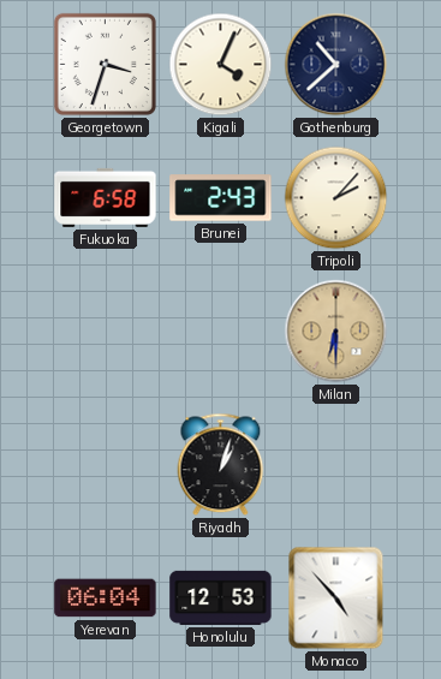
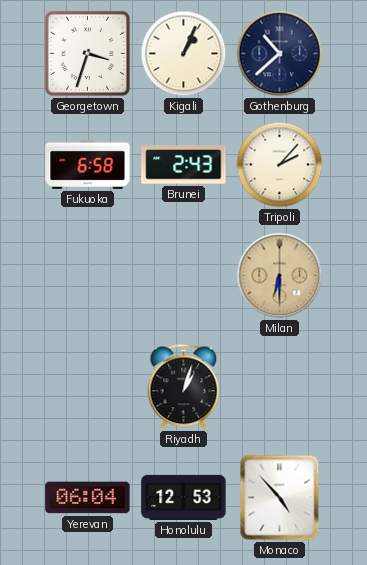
Kigali: 4:04 -> 1:04
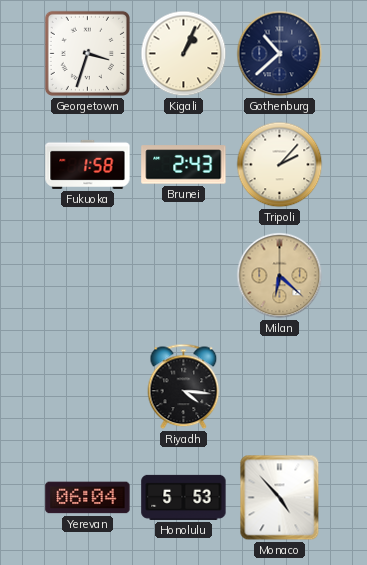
Fukuoka: 6:58 -> 1:58
Milan: 6:30 -> 6:22
Riyadh: 1:03 -> 4:16
Honolulu: 12:53 -> 5:53
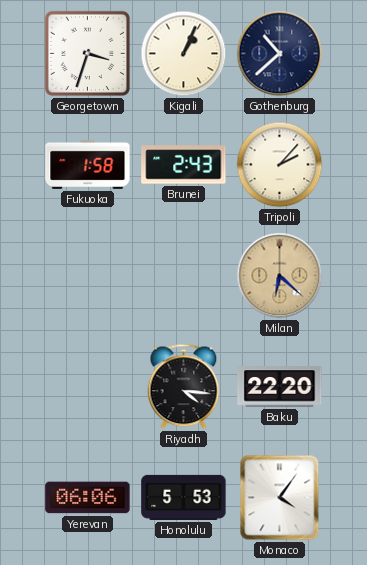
Baku: none -> 22:20
Yerevan: 06:04 -> 06:06
Monaco: 4:53 -> 4:06
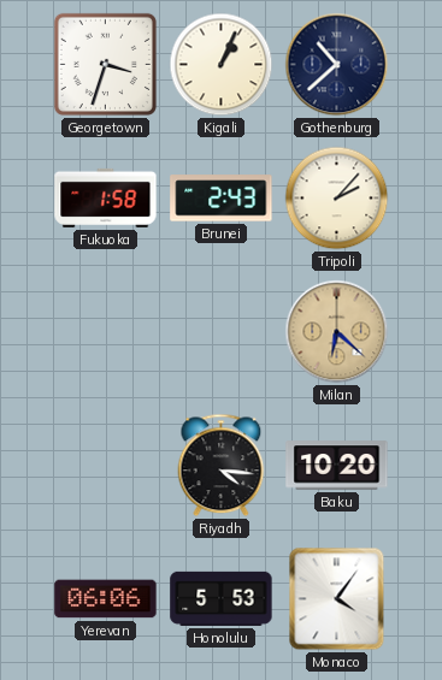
Baku: 22:20 -> 10:20
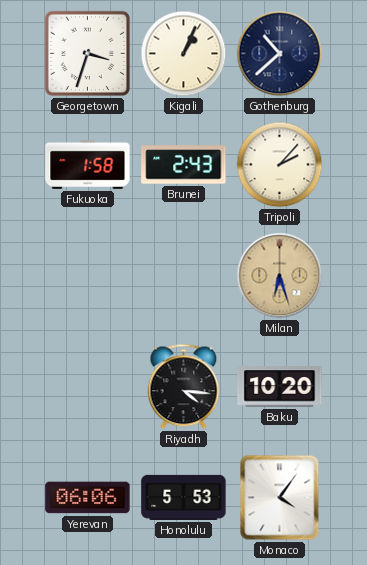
Milan: 6:22 -> 6:27
